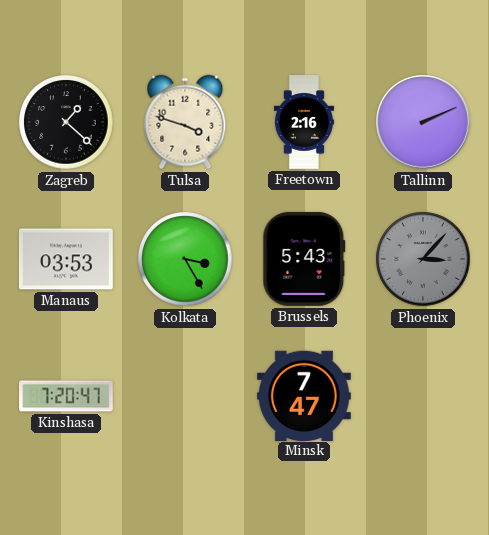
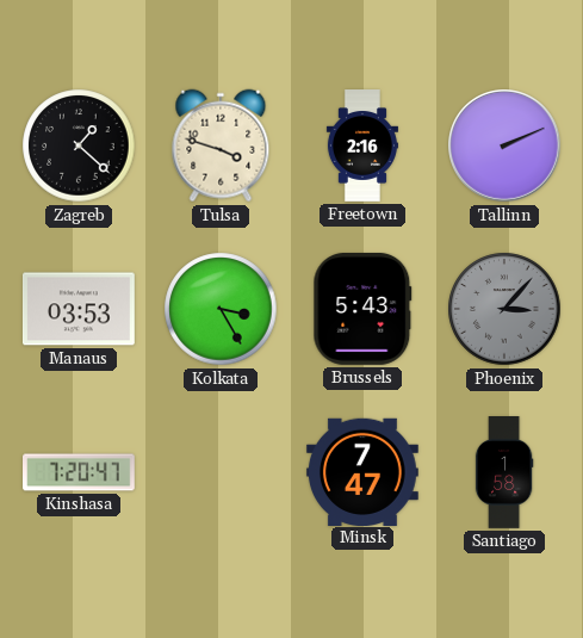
Santiago: none -> 1:58
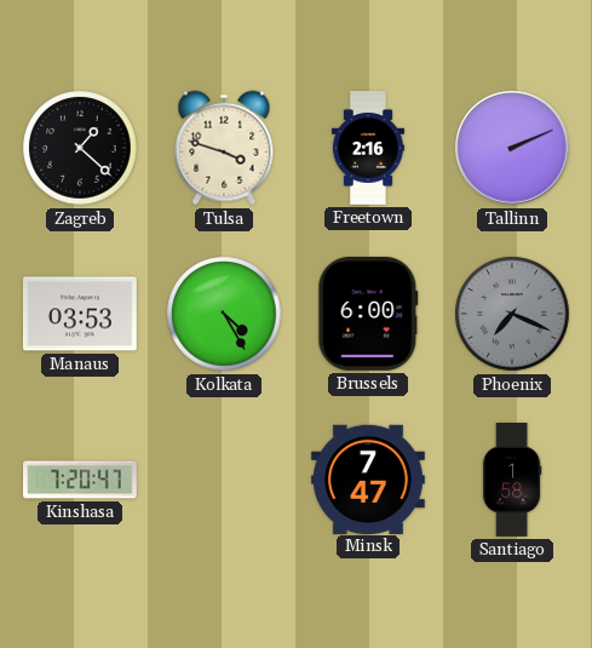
Kolkata: 3:25 -> 4:25
Brussels: 5:43 -> 6:00
Phoenix: 3:07 -> 7:19
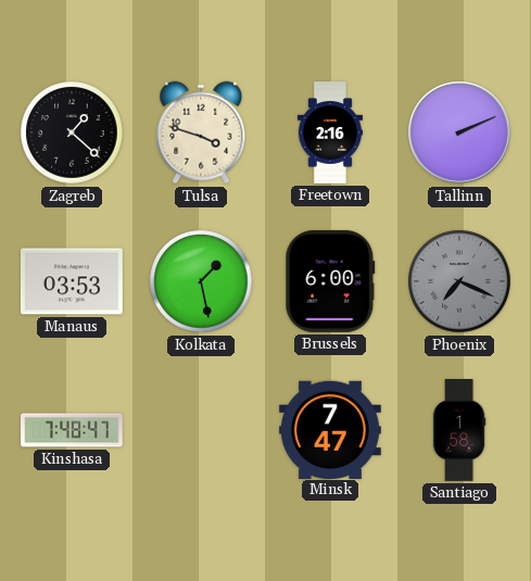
Kolkata: 4:25 -> 1:28
Kinshasa: 7:20 -> 7:48
